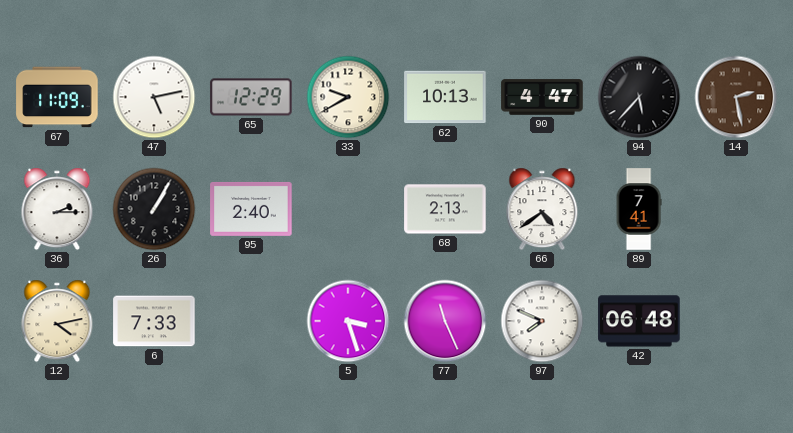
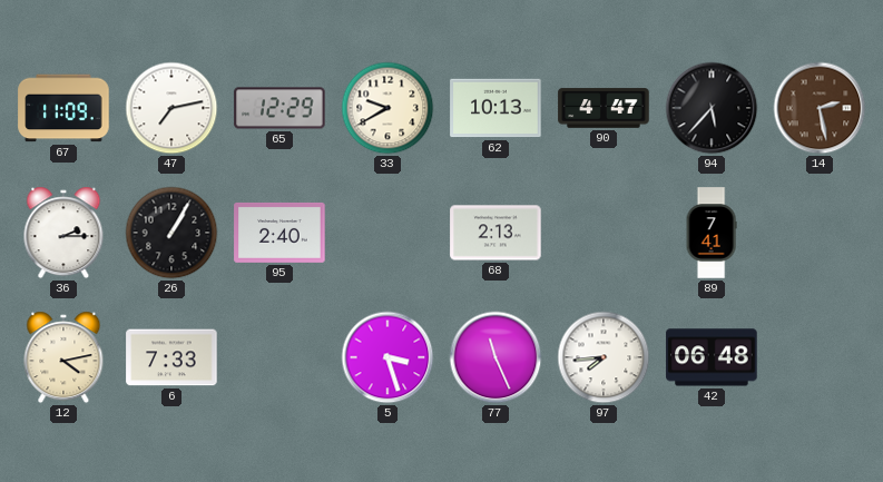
47: 5:13 -> 7:13
66: 4:39 -> none
97: 7:49 -> 7:44
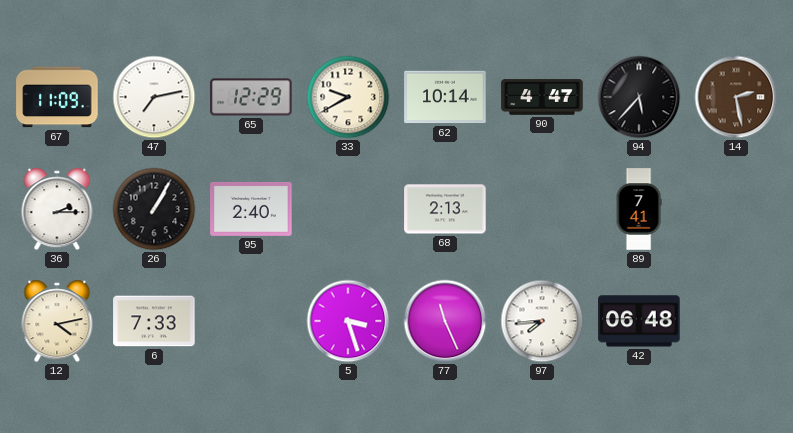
62: 10:13 -> 10:14
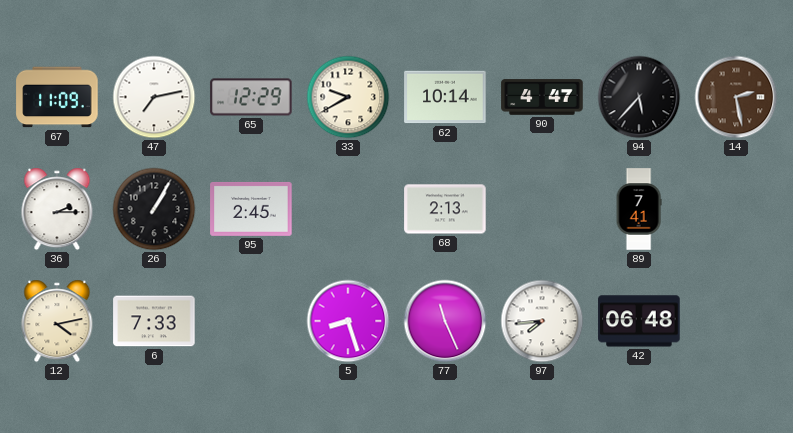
95: 2:40 -> 2:45
5: 3:27 -> 8:27
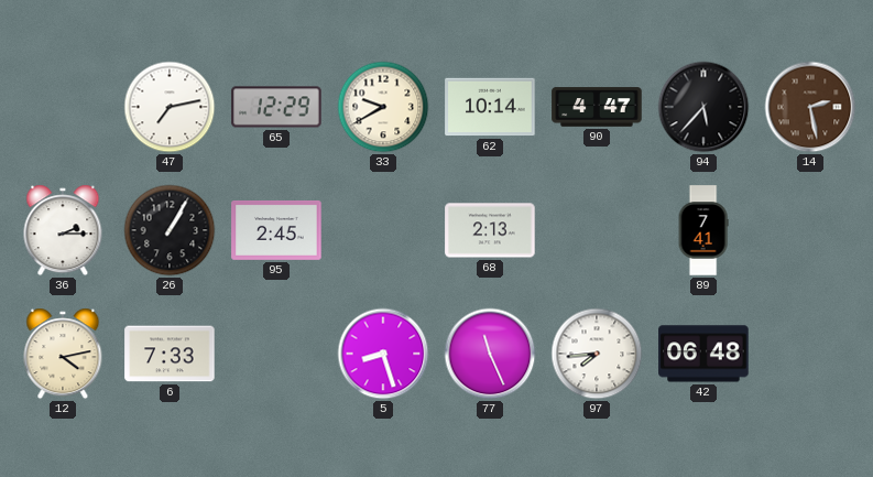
67: 11:09 -> none
